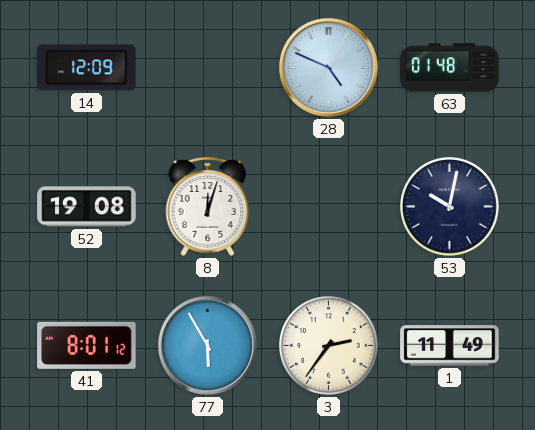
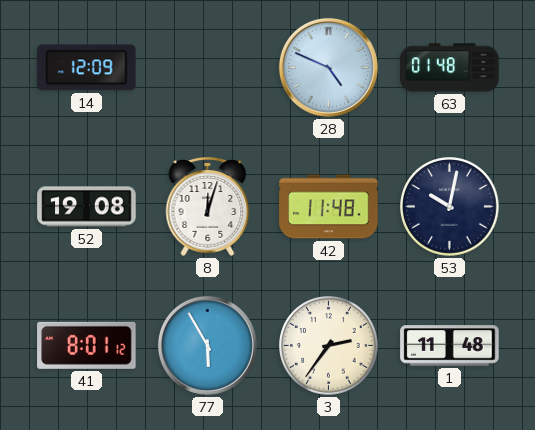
42: none -> 11:48
1: 11:49 -> 11:48
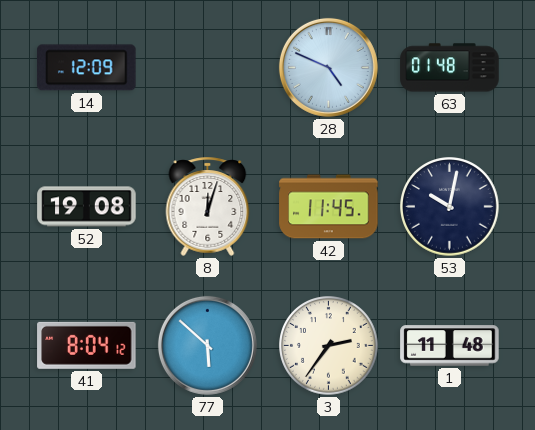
42: 11:48 -> 11:45
41: 8:01 -> 8:04
77: 5:55 -> 5:52
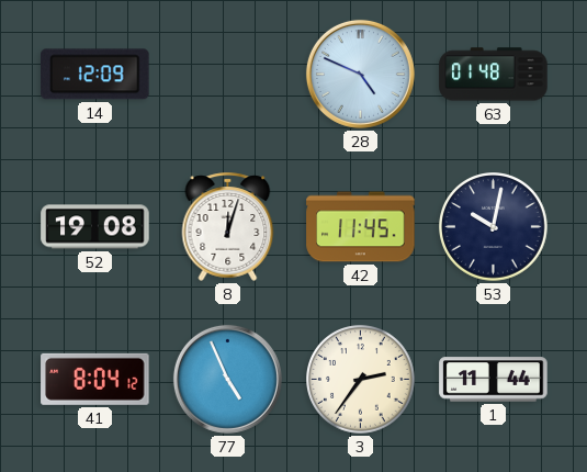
77: 5:52 -> 4:56
1: 11:48 -> 11:44
